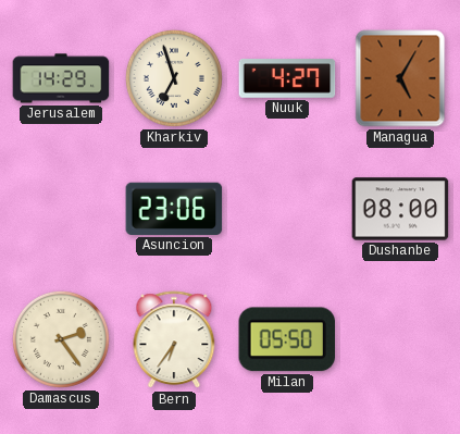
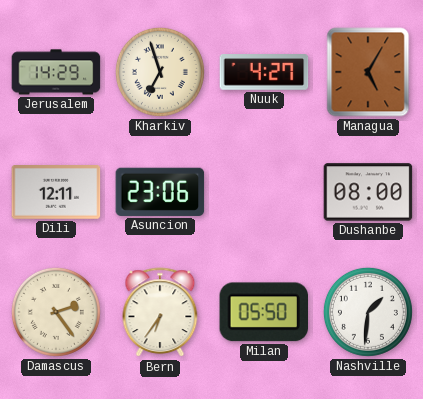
Dili: none -> 12:11
Nashville: none -> 1:31
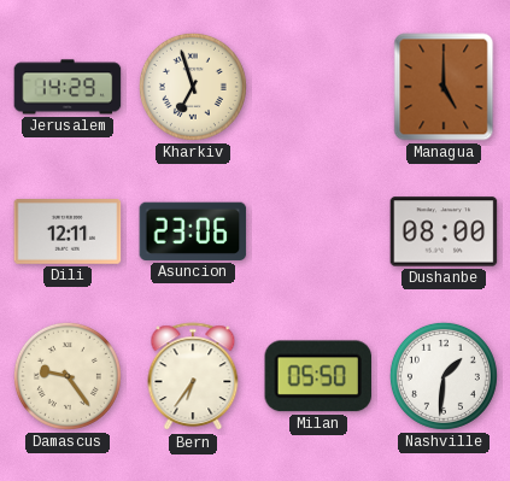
Nuuk: 4:27 -> none
Managua: 5:05 -> 5:00
Damascus: 2:24 -> 9:24
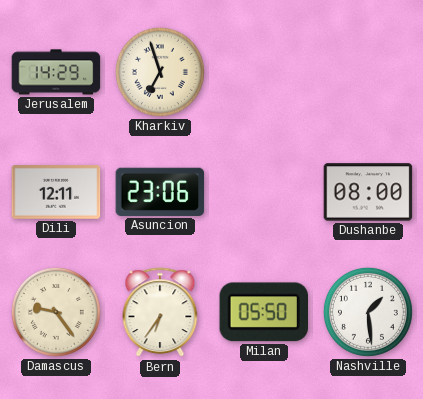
Managua: 5:00 -> none
Nashville: 1:31 -> 1:29
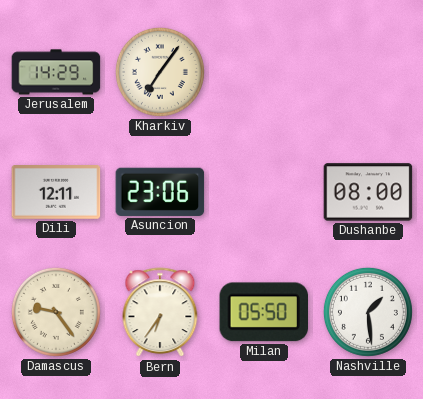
Kharkiv: 6:57 -> 7:06
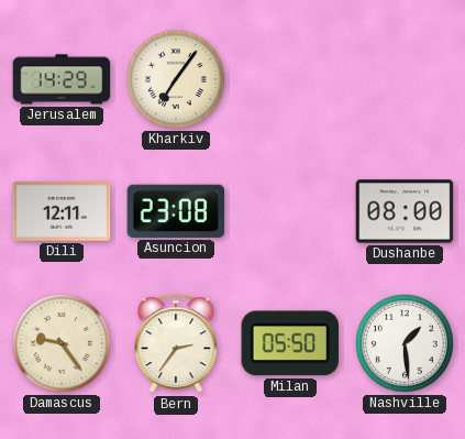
Asuncion: 23:06 -> 23:08
Bern: 6:36 -> 2:36
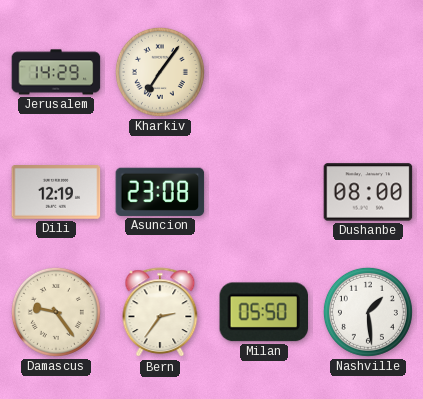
Dili: 12:11 -> 12:19
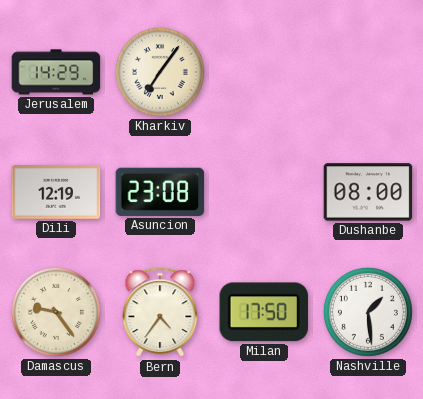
Bern: 2:36 -> 4:36
Milan: 05:50 -> 17:50
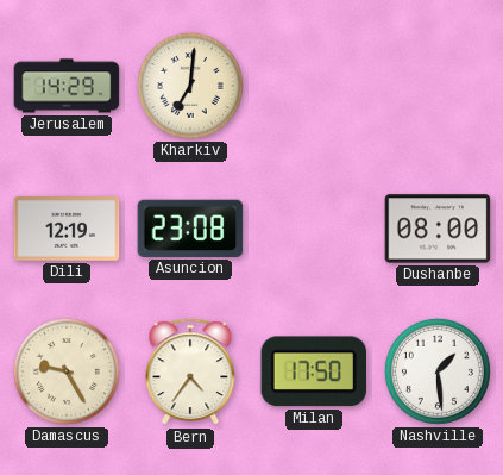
Kharkiv: 7:06 -> 7:01
Damascus: 9:24 -> 9:25
